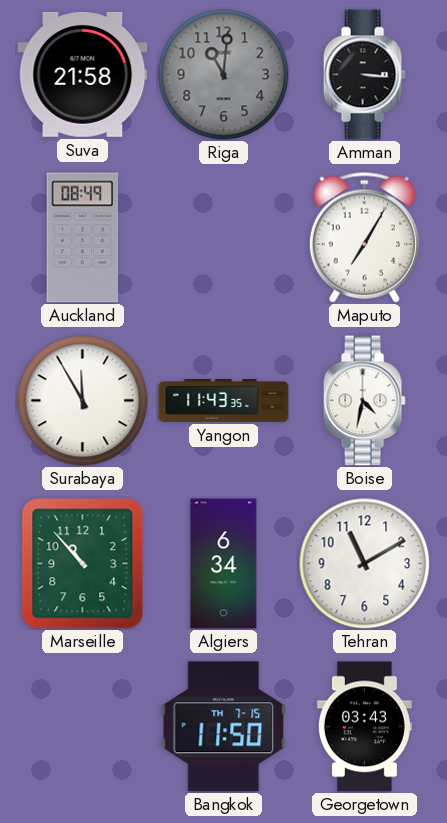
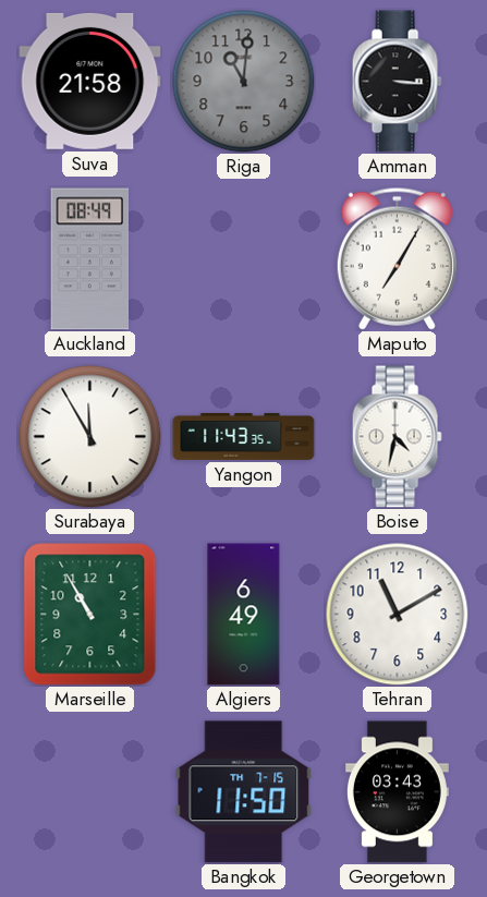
Marseille: 10:53 -> 10:55
Algiers: 6:34 -> 6:49
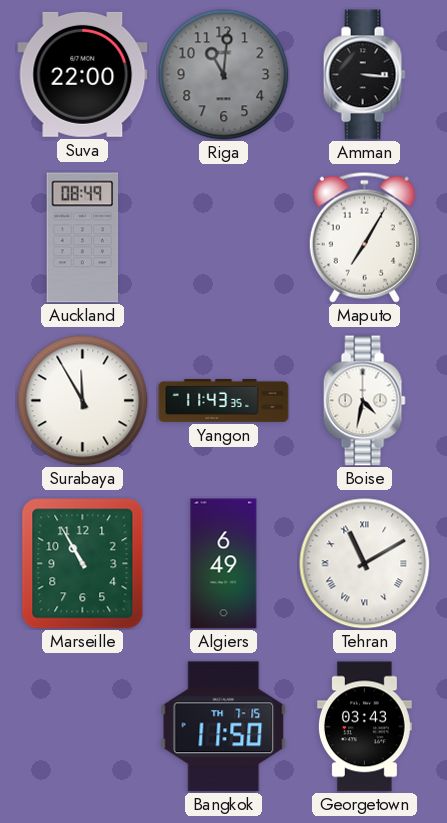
Suva: 21:58 -> 22:00
Tehran numerals: Arabic -> Roman
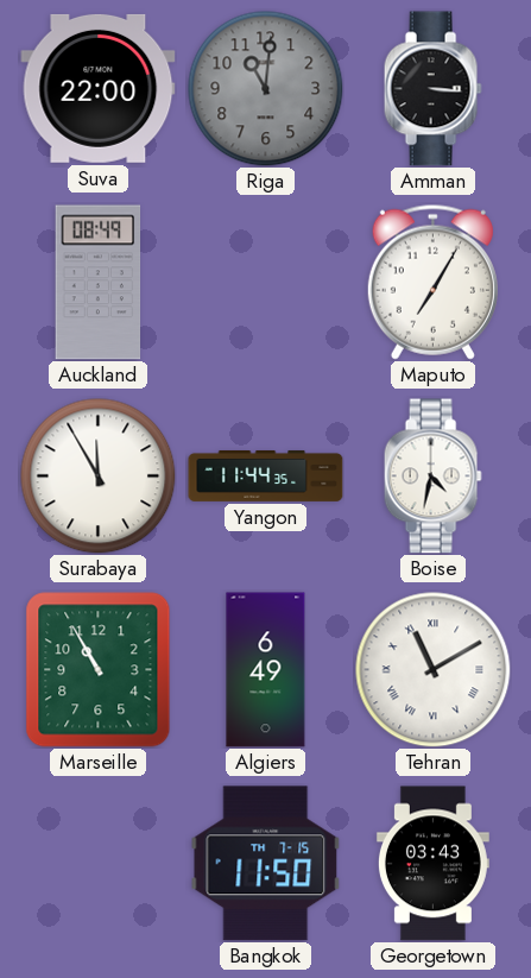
Yangon: 11:43 -> 11:44
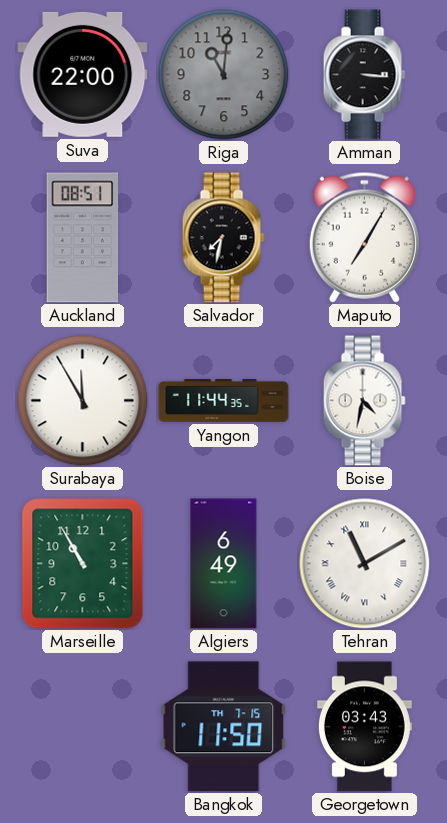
Auckland: 08:49 -> 08:51
Salvador: none -> 7:32
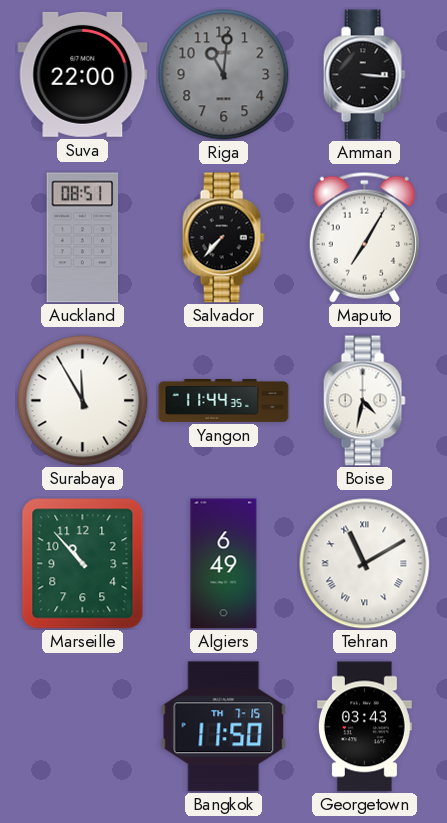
Salvador: 7:32 -> 7:37
Marseille: 10:55 -> 10:53
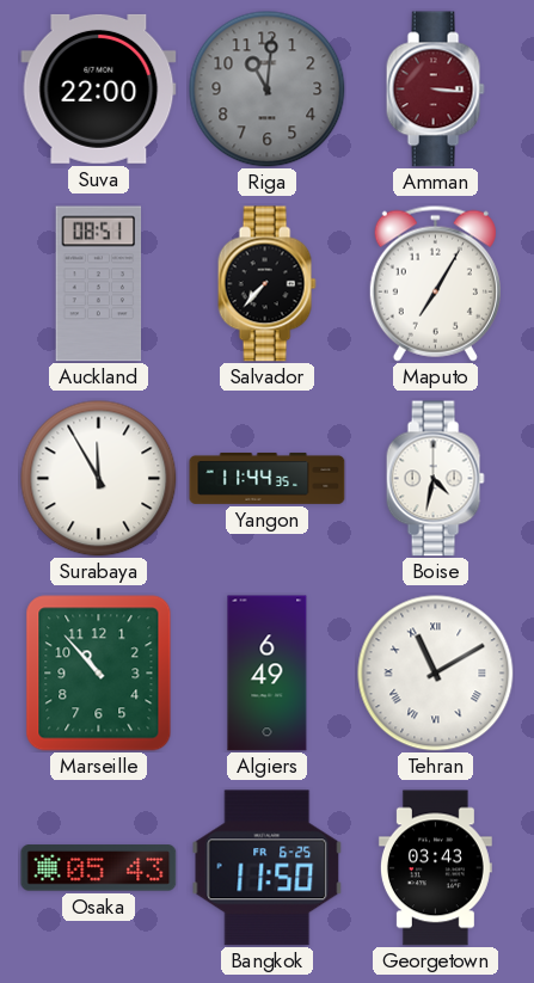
Amman dial: black -> burgundy
Osaka: none -> 05:43
Bangkok date: TH 7-15 -> FR 6-25
